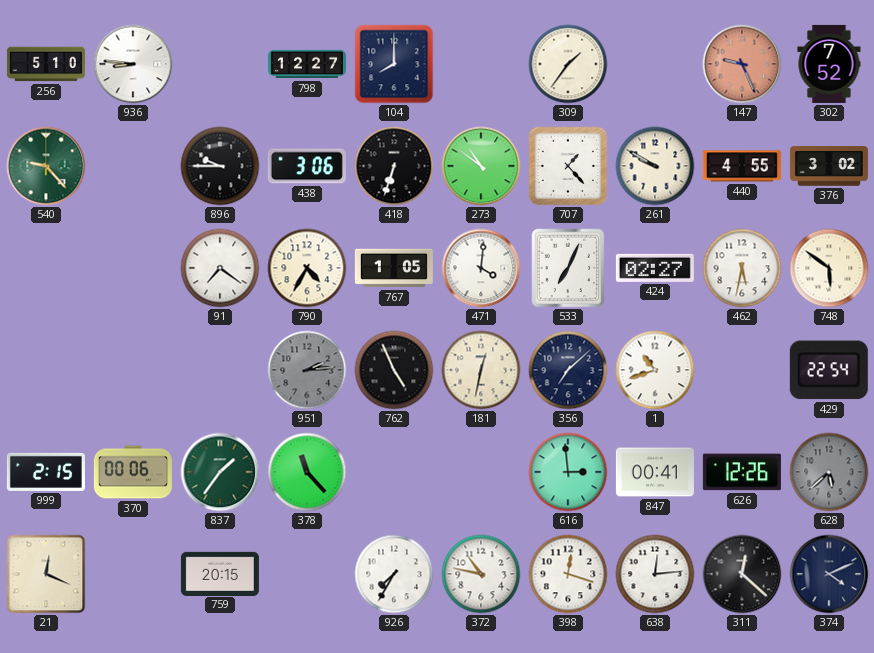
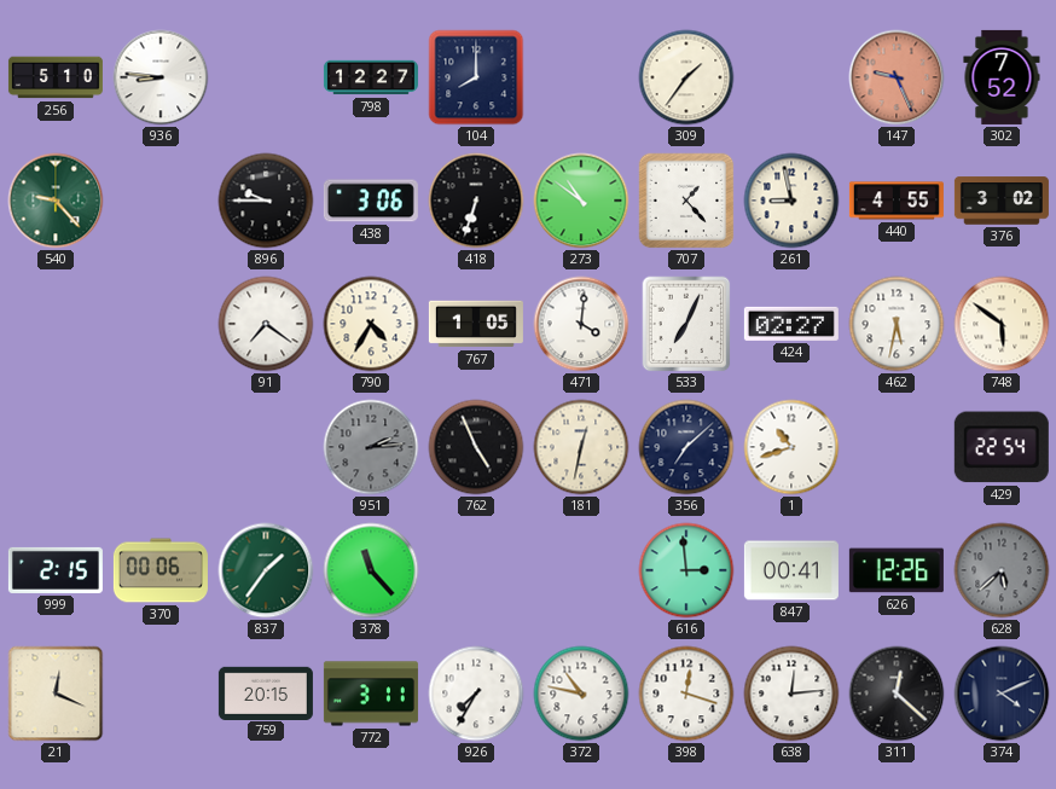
261: 9:50 -> 8:58
772: none -> 3:11
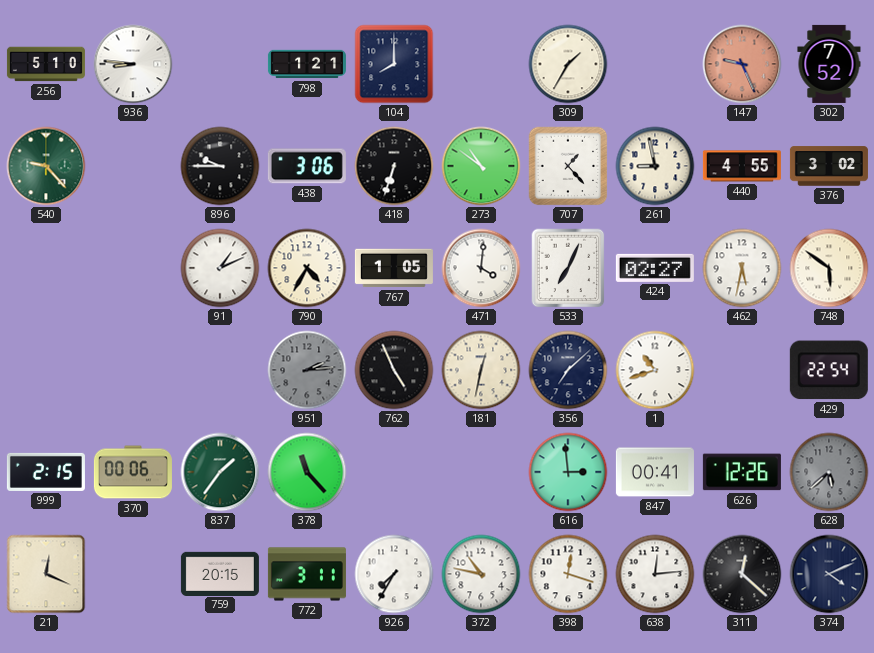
798: 12:27 -> 1:21
309: 1:36 -> 1:35
91: 7:21 -> 1:11
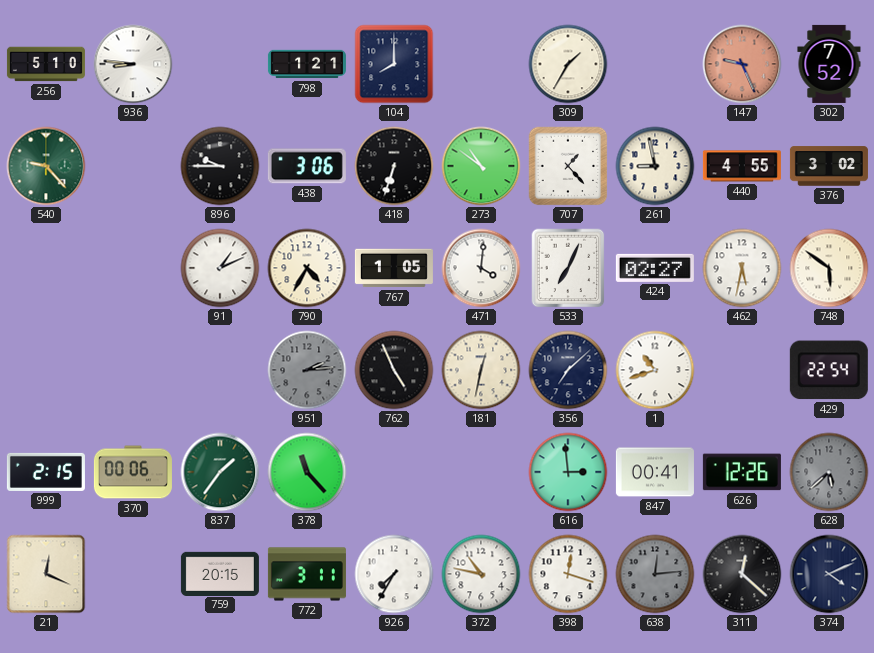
638 dial: white -> grey
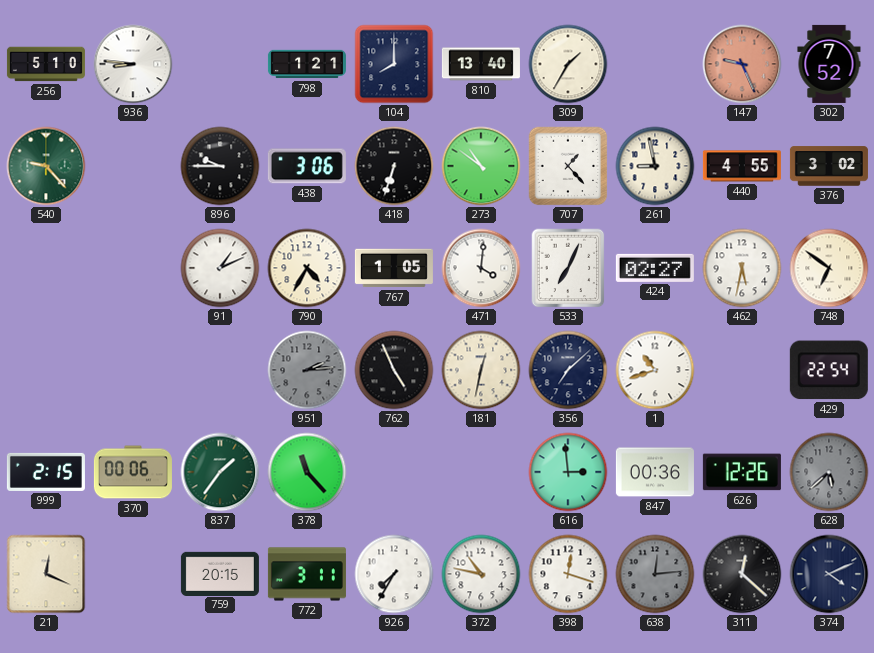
810: none -> 13:40
748: 5:51 -> 6:51
847: 00:41 -> 00:36
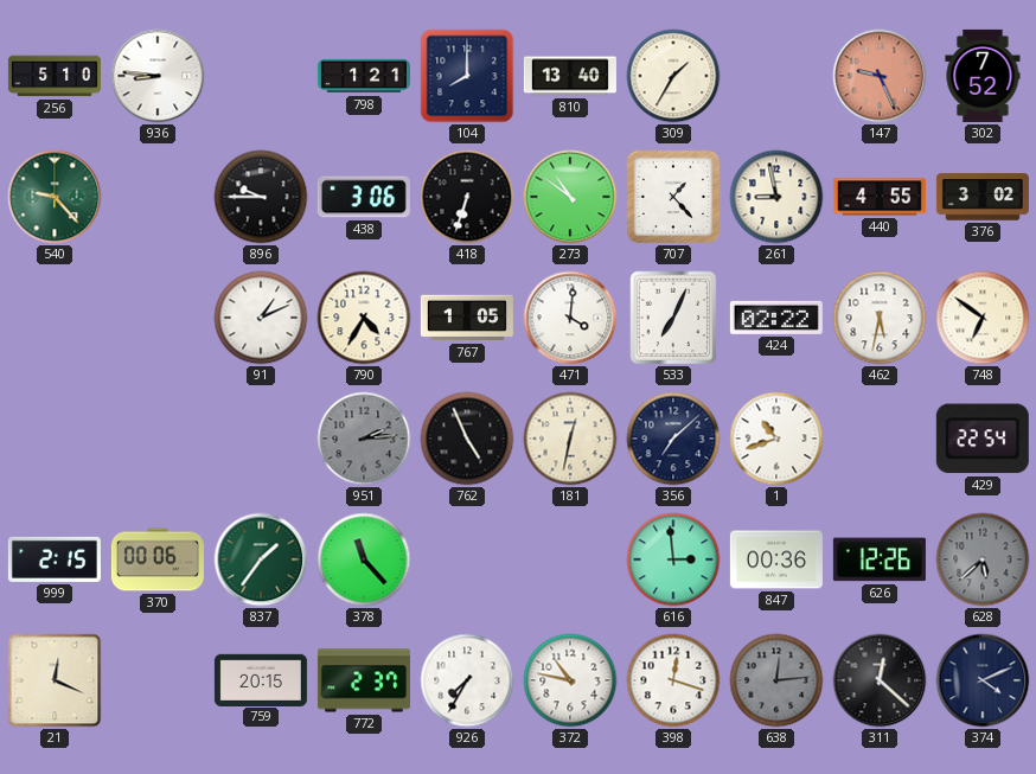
424: 02:27 -> 02:22
772: 3:11 -> 2:37
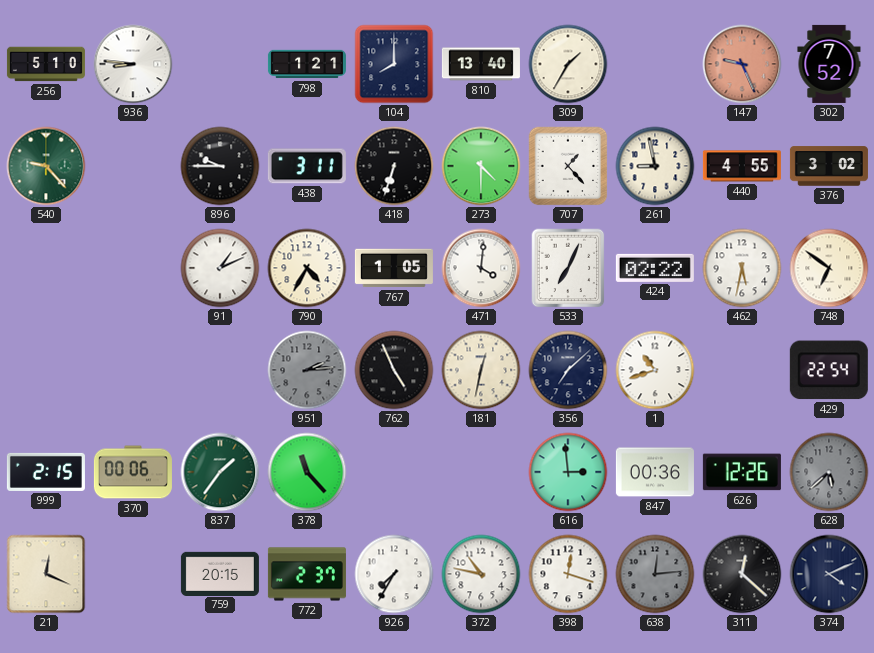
438: 3:06 -> 3:11
273: 10:51 -> 4:30
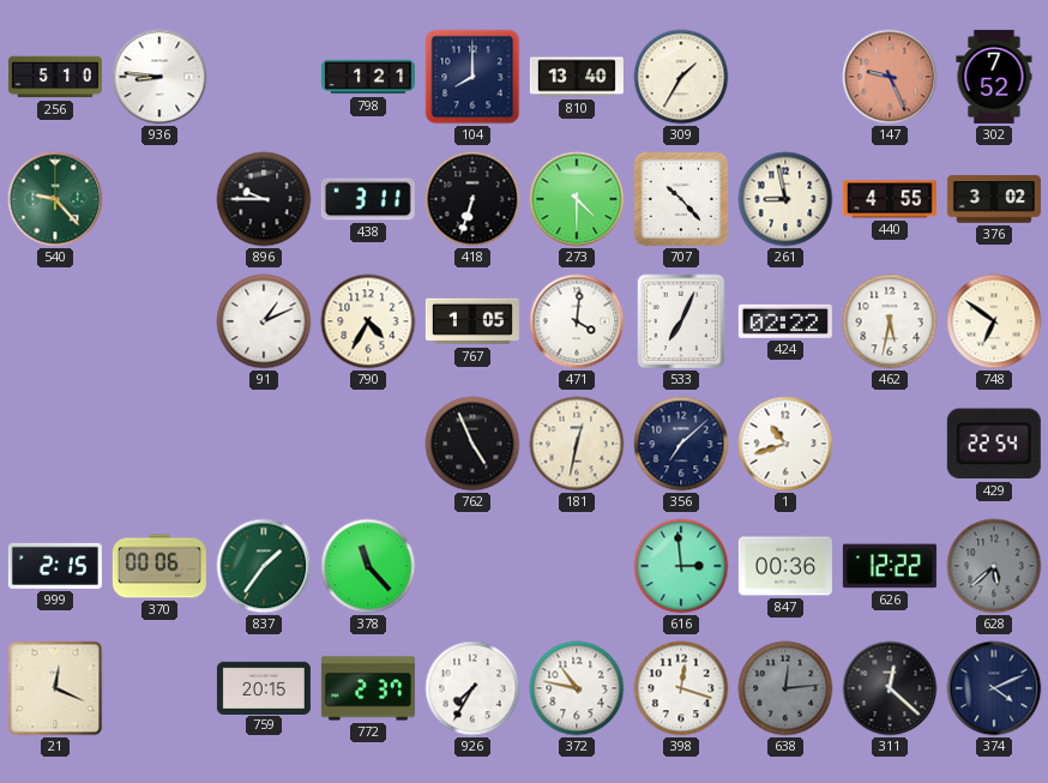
707: 1:23 -> 10:23
951: 2:14 -> none
626: 12:26 -> 12:22
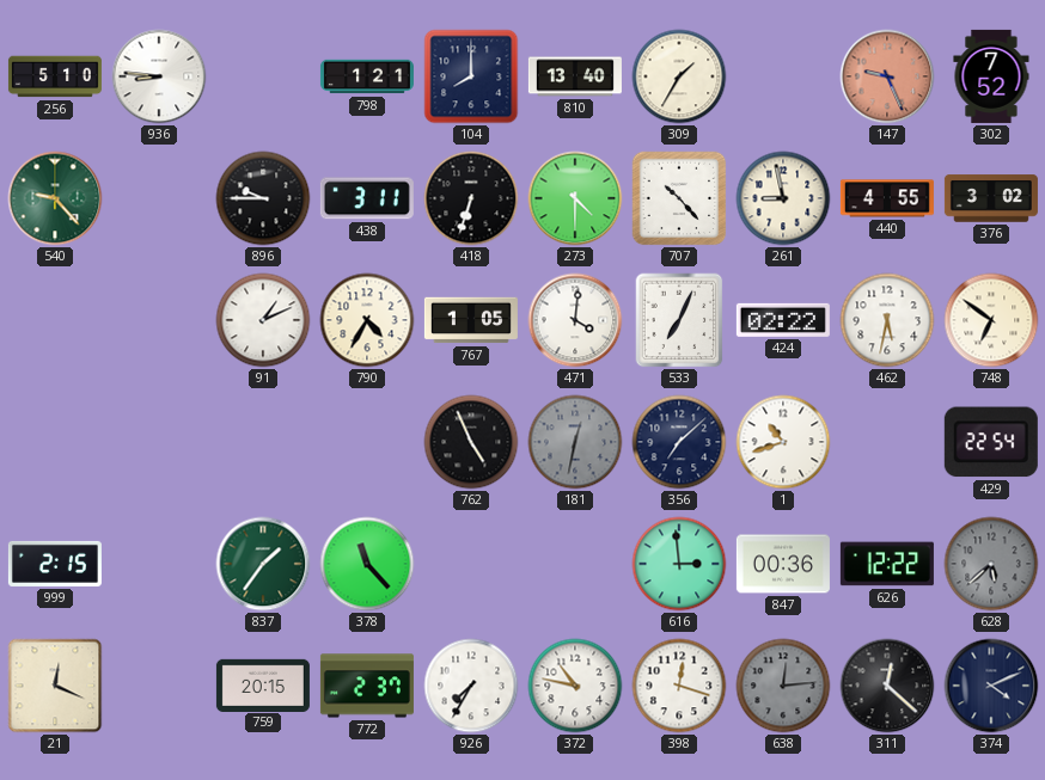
181 dial: cream -> grey
370: 00:06 -> none
